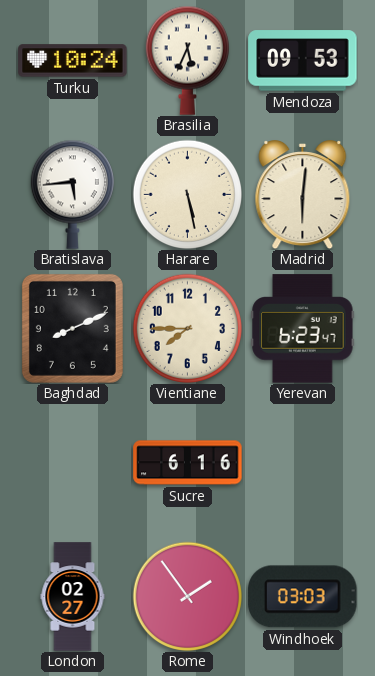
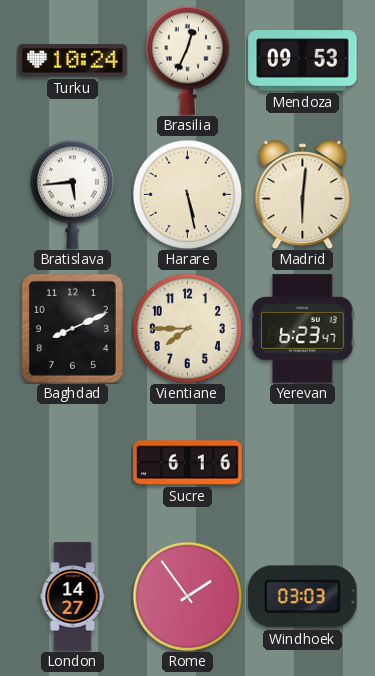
Brasilia: 5:34 -> 12:34
London: 02:27 -> 14:27
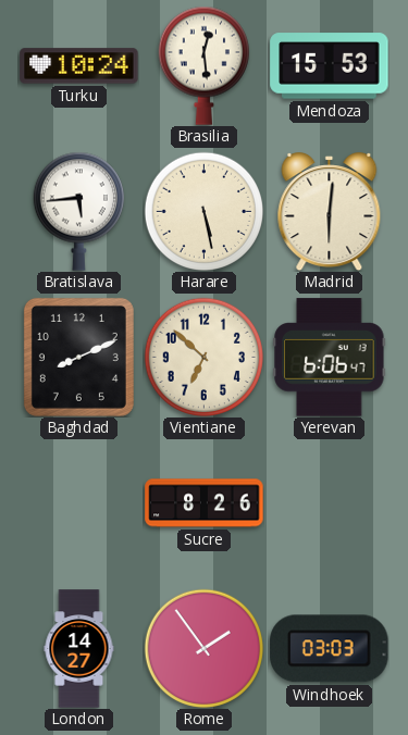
Brasilia: 12:34 -> 12:29
Mendoza: 09:53 -> 15:53
Vientiane: 7:45 -> 6:52
Yerevan: 6:23 -> 6:06
Sucre: 6:16 -> 8:26
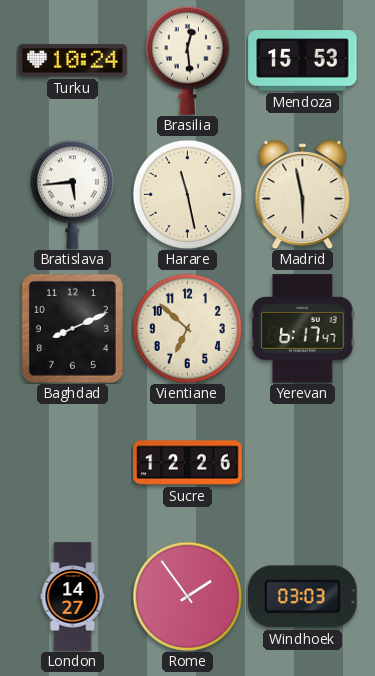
Harare: 5:28 -> 11:28
Madrid: 6:01 -> 5:58
Yerevan: 6:06 -> 6:17
Sucre: 8:26 -> 12:26
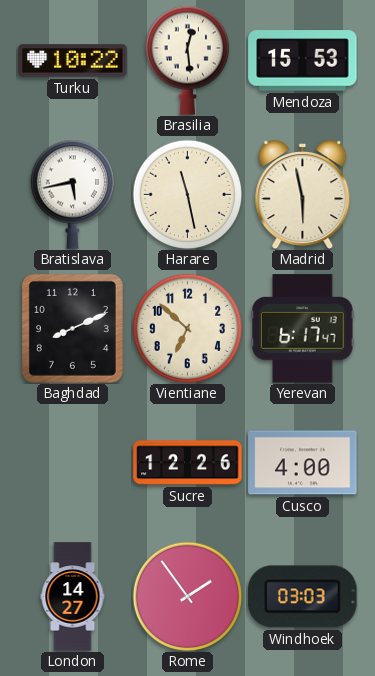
Turku: 10:24 -> 10:22
Bratislava: 5:44 -> 5:43
Cusco: none -> 4:00
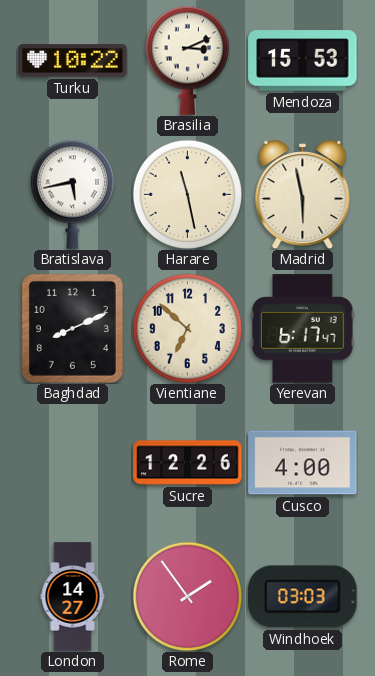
Brasilia: 12:29 -> 3:11
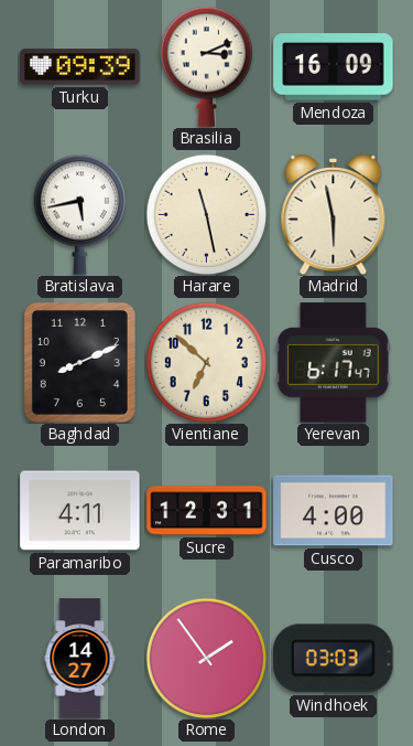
Turku: 10:22 -> 09:39
Mendoza: 15:53 -> 16:09
Paramaribo: none -> 4:11
Sucre: 12:26 -> 12:31
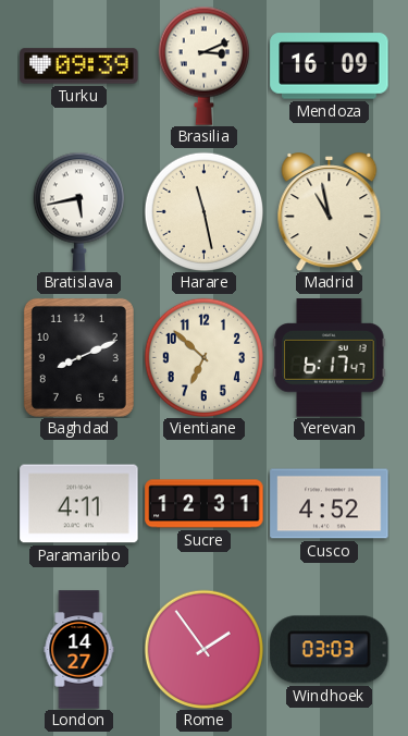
Madrid: 5:58 -> 10:58
Cusco: 4:00 -> 4:52
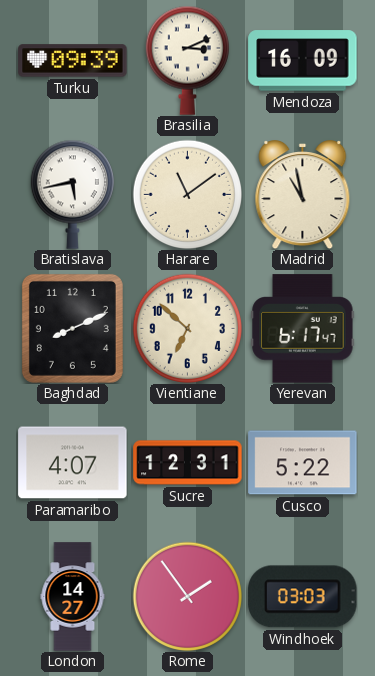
Harare: 11:28 -> 11:09
Paramaribo: 4:11 -> 4:07
Cusco: 4:52 -> 5:22
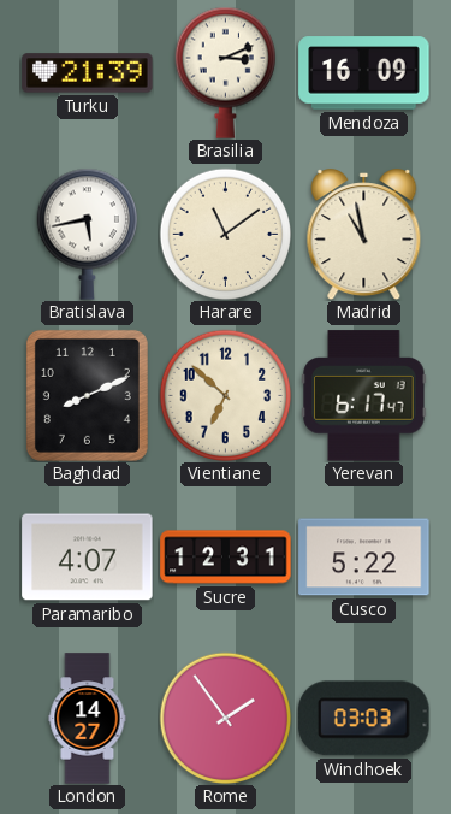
Turku: 09:39 -> 21:39
